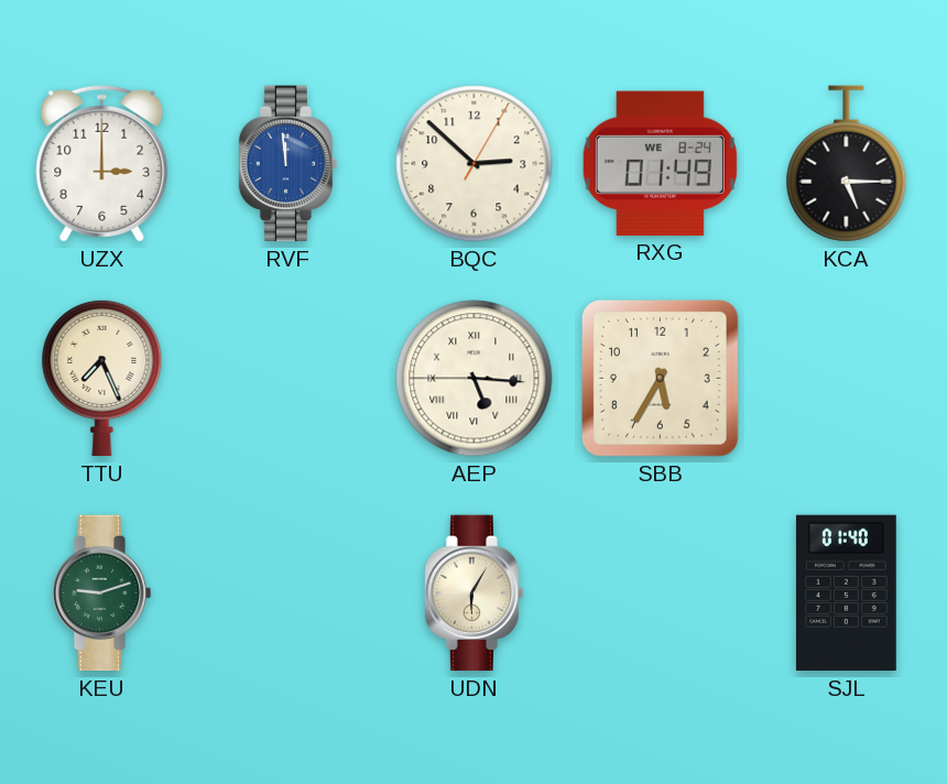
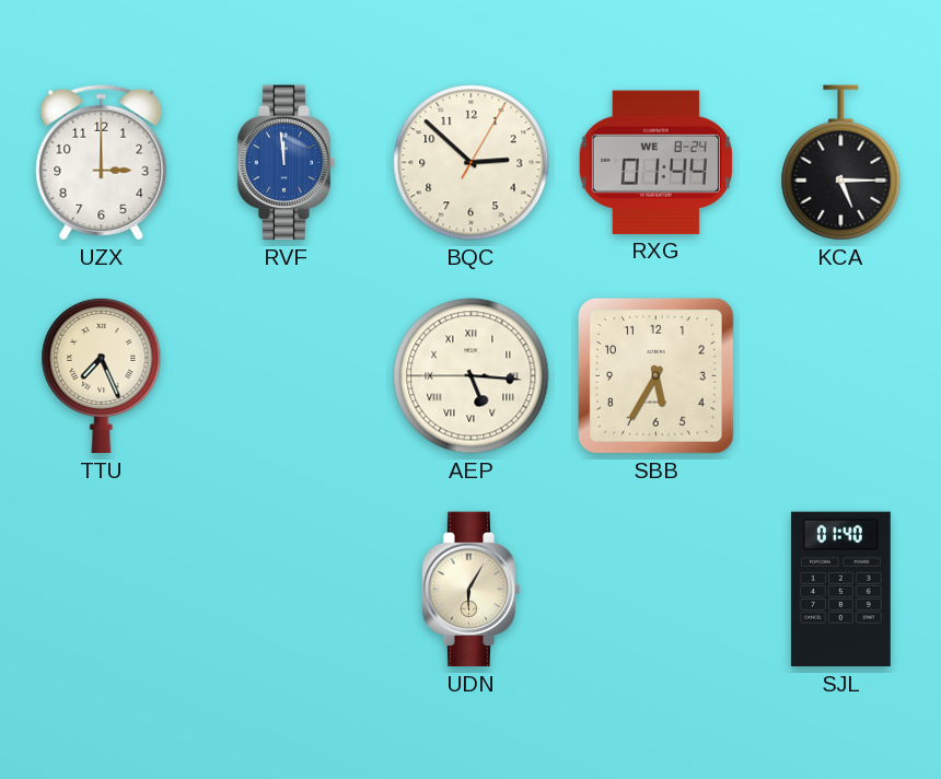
RXG: 01:49 -> 01:44
KEU: 9:12 -> none
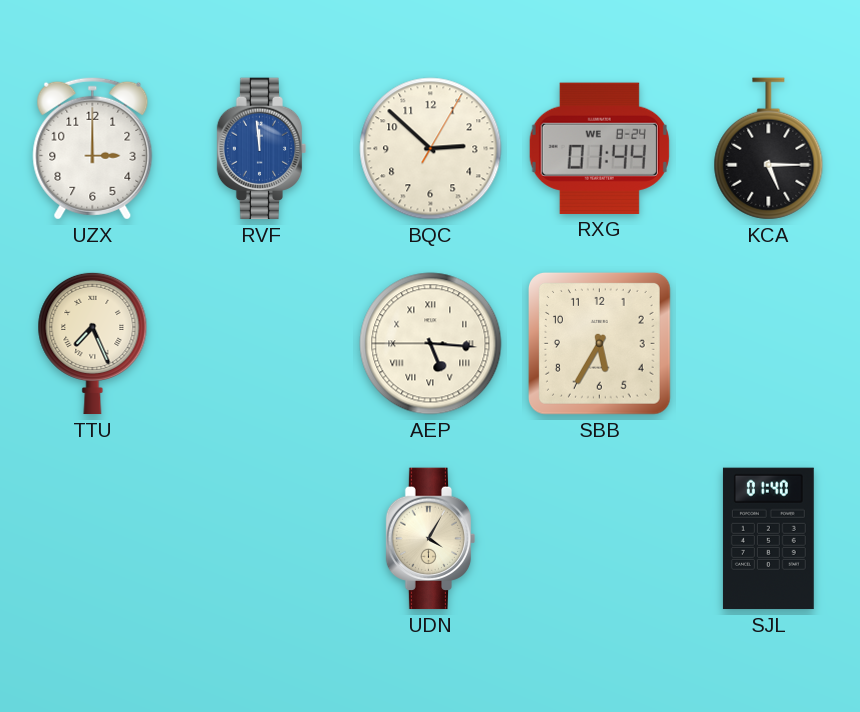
UDN: 6:05 -> 4:05
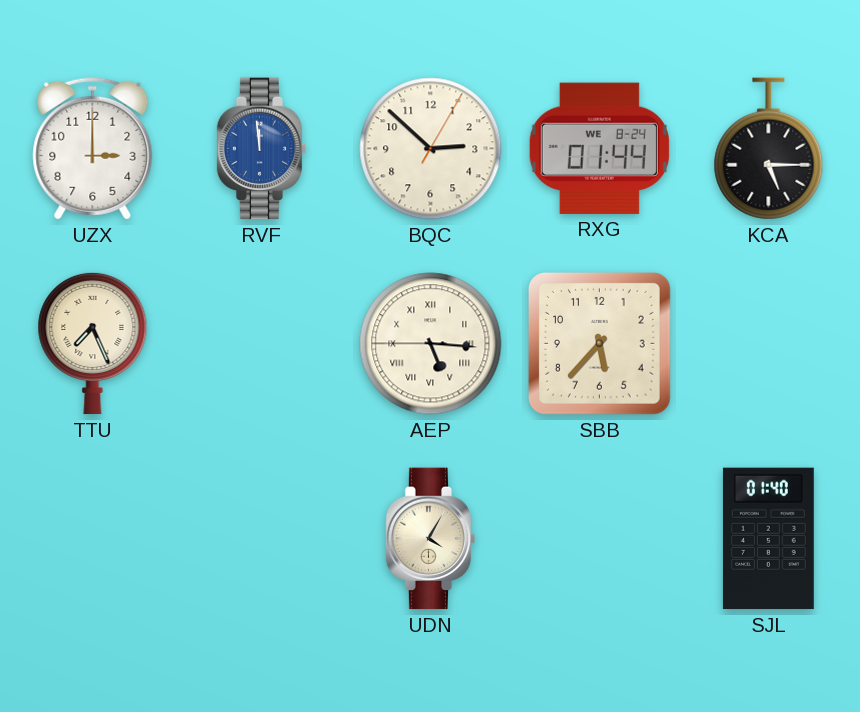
SBB: 5:35 -> 5:37
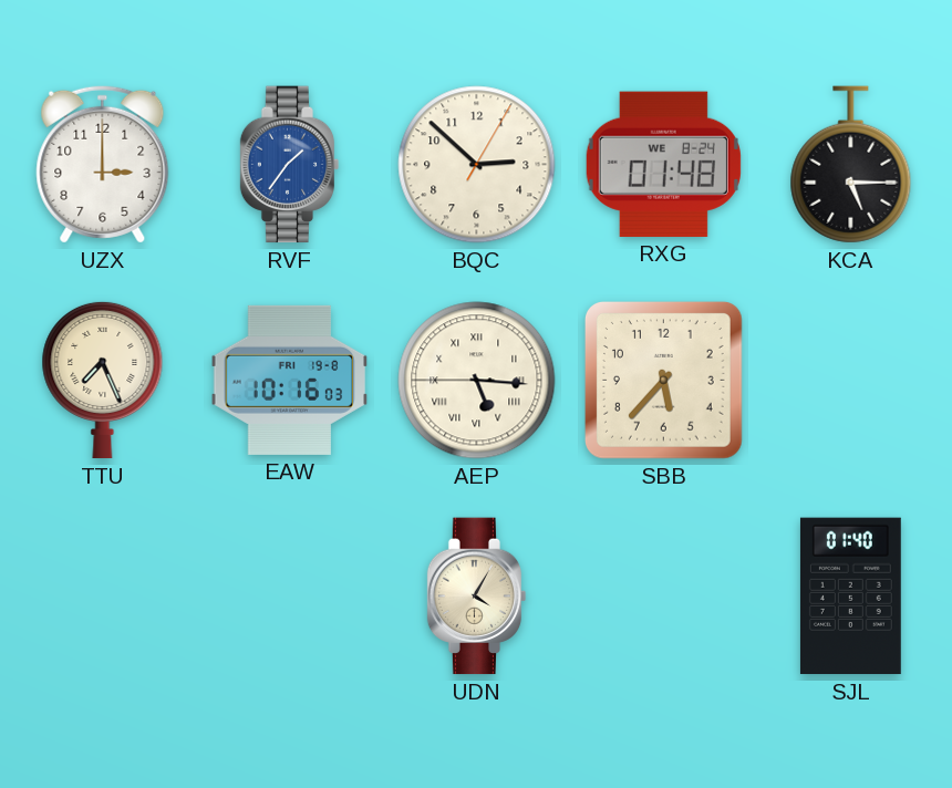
RVF: 11:59 -> 1:36
RXG: 01:44 -> 01:48
EAW: none -> 10:16
